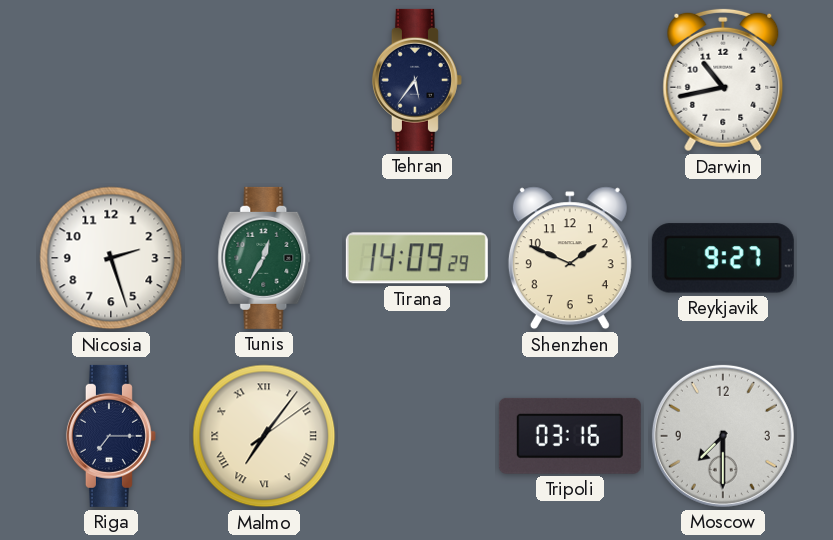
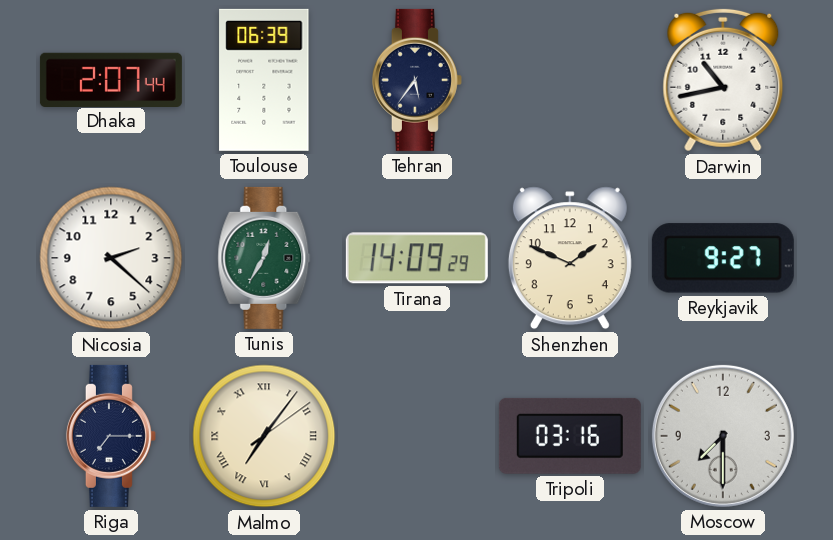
Dhaka: none -> 2:07
Toulouse: none -> 06:39
Nicosia: 2:27 -> 2:22
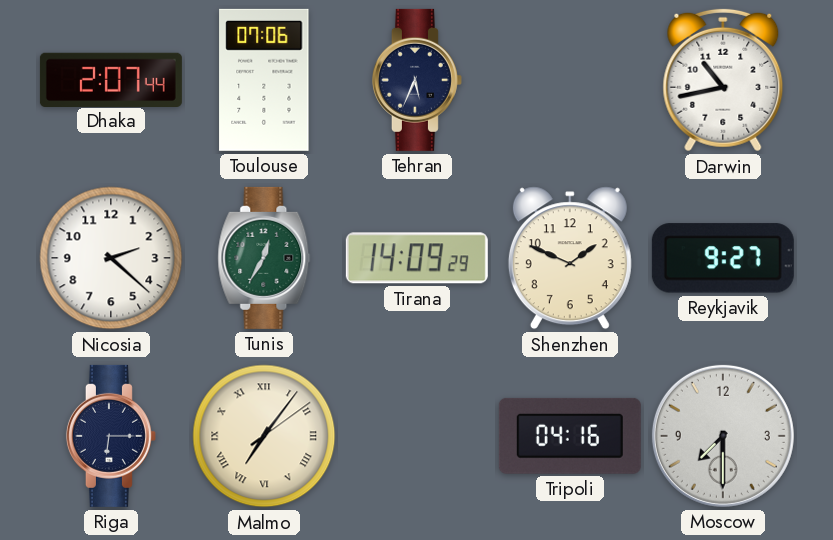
Toulouse: 06:39 -> 07:06
Tehran: 5:36 -> 5:34
Riga: 7:15 -> 6:15
Tripoli: 03:16 -> 04:16
